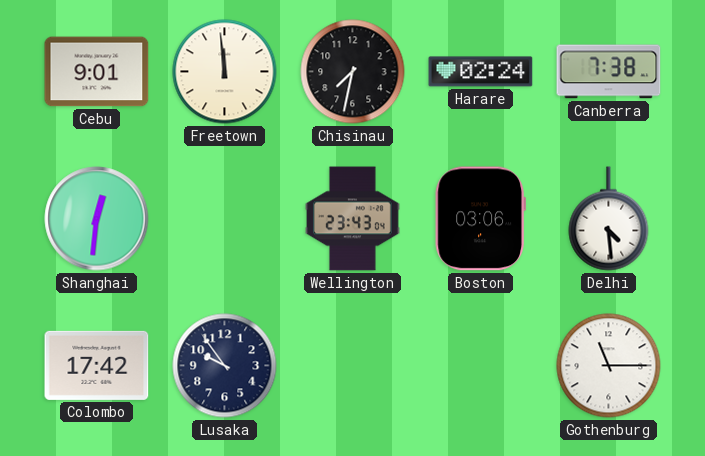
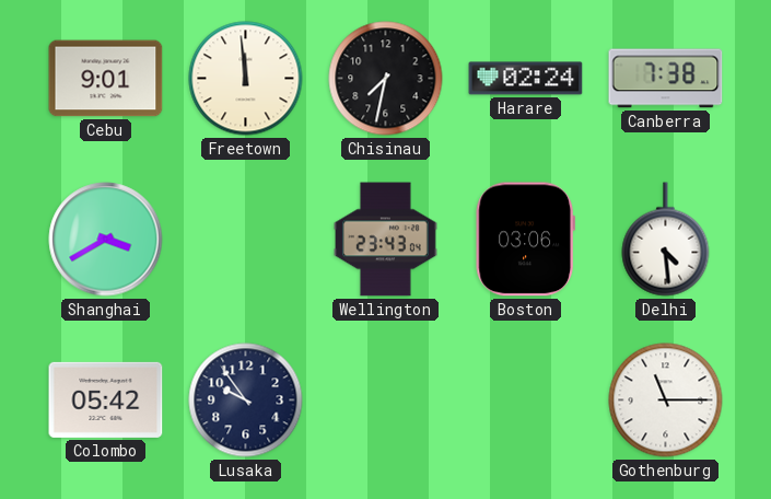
Shanghai: 12:31 -> 3:40
Colombo: 17:42 -> 05:42
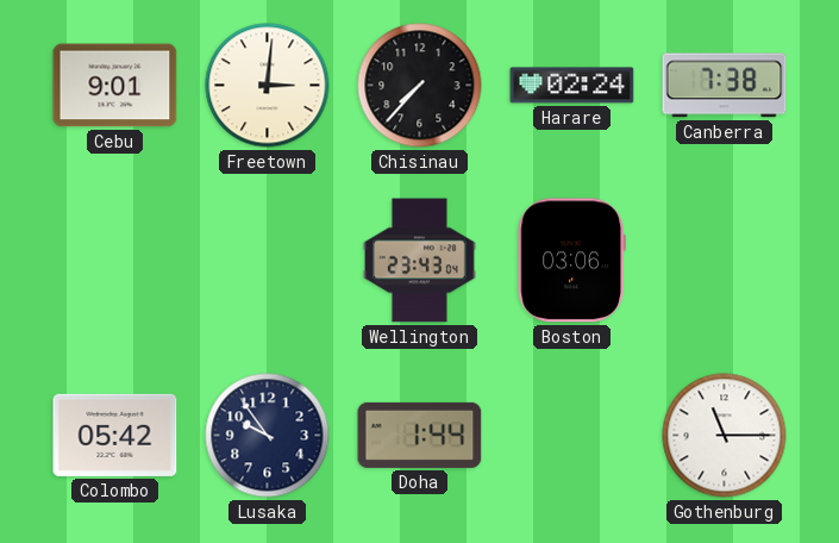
Freetown: 11:59 -> 3:01
Chisinau: 7:32 -> 7:37
Shanghai: 3:40 -> none
Delhi: 4:29 -> none
Doha: none -> 1:44
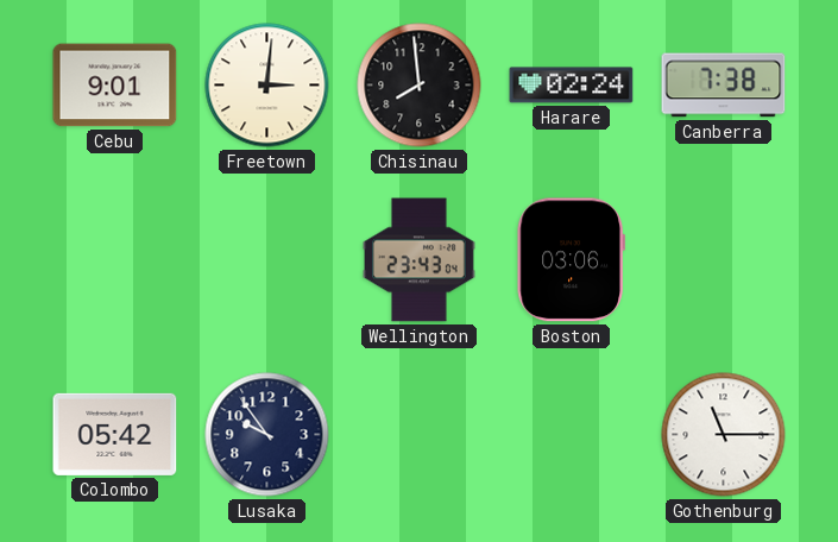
Chisinau: 7:37 -> 7:59
Doha: 1:44 -> none
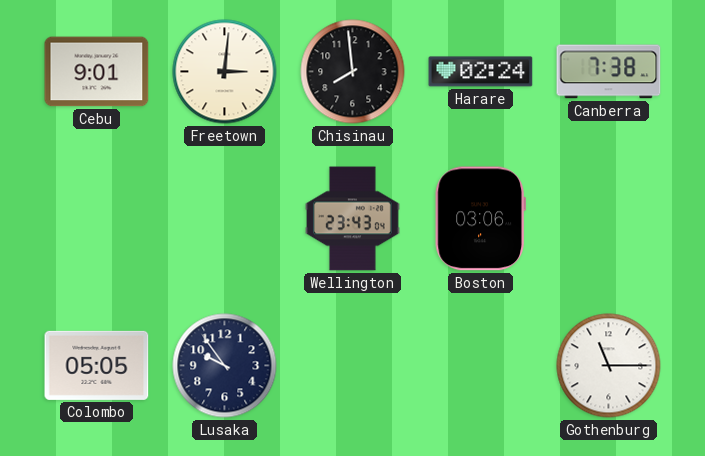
Colombo: 05:42 -> 05:05
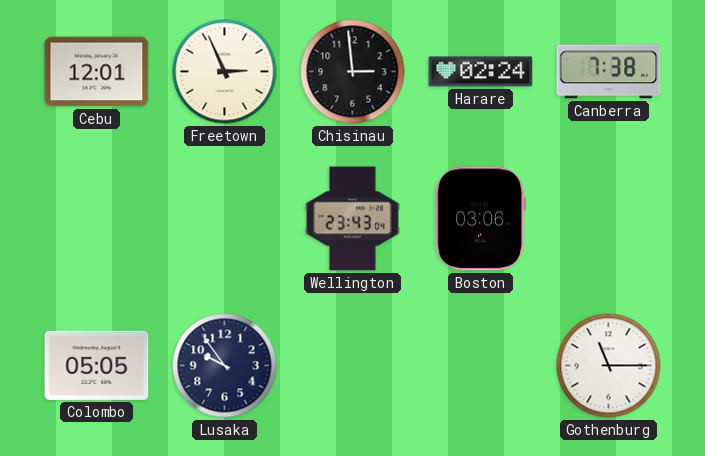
Cebu: 9:01 -> 12:01
Freetown: 3:01 -> 2:56
Chisinau: 7:59 -> 2:59
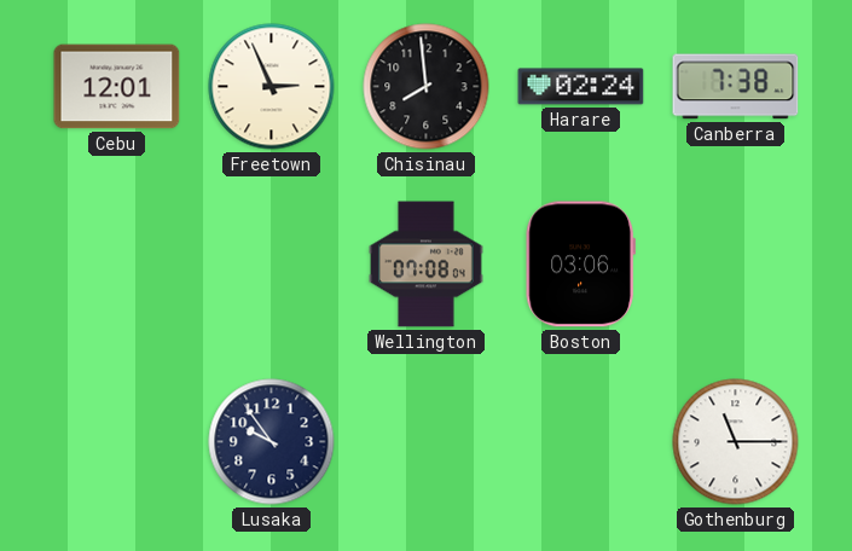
Chisinau: 2:59 -> 7:59
Wellington: 23:43 -> 07:08
Colombo: 05:05 -> none
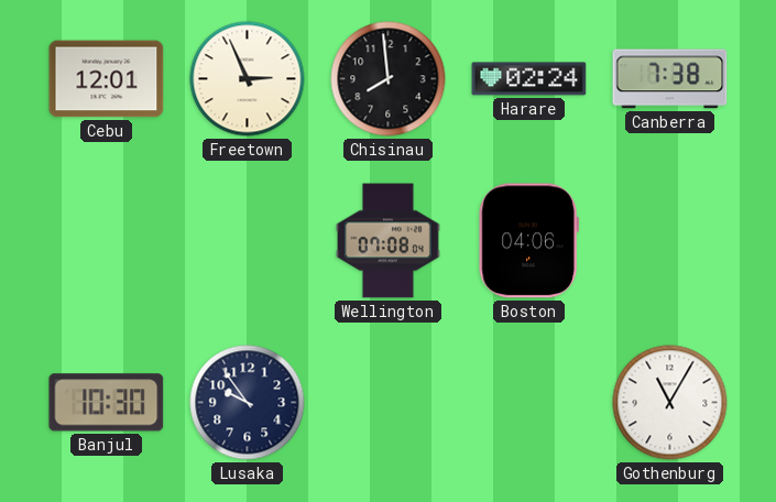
Boston: 03:06 -> 04:06
Banjul: none -> 10:30
Gothenburg: 11:15 -> 11:05
